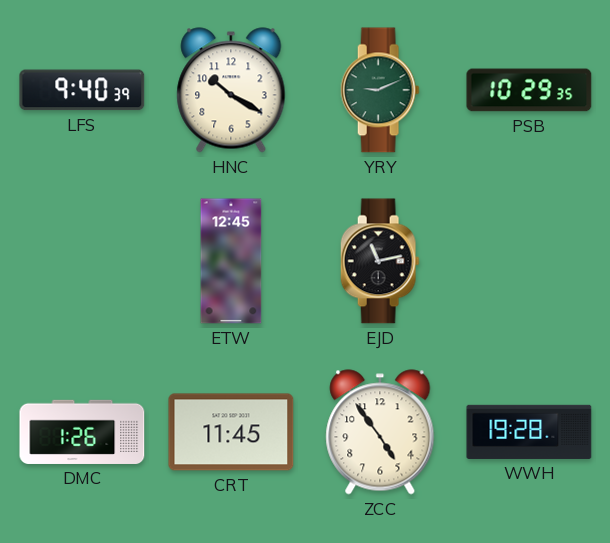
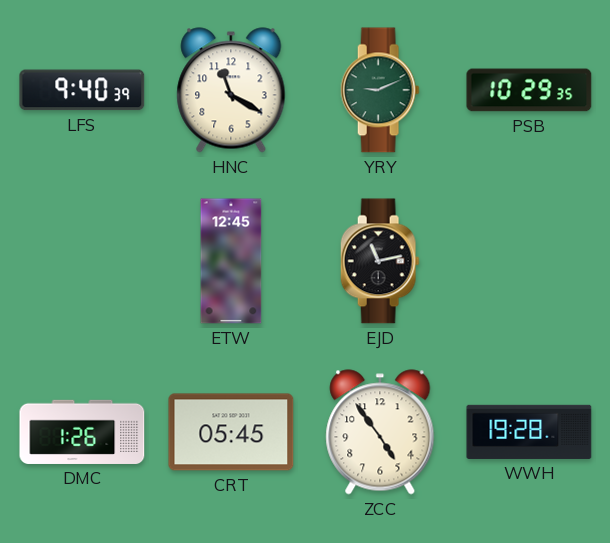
HNC: 10:20 -> 11:20
CRT: 11:45 -> 05:45
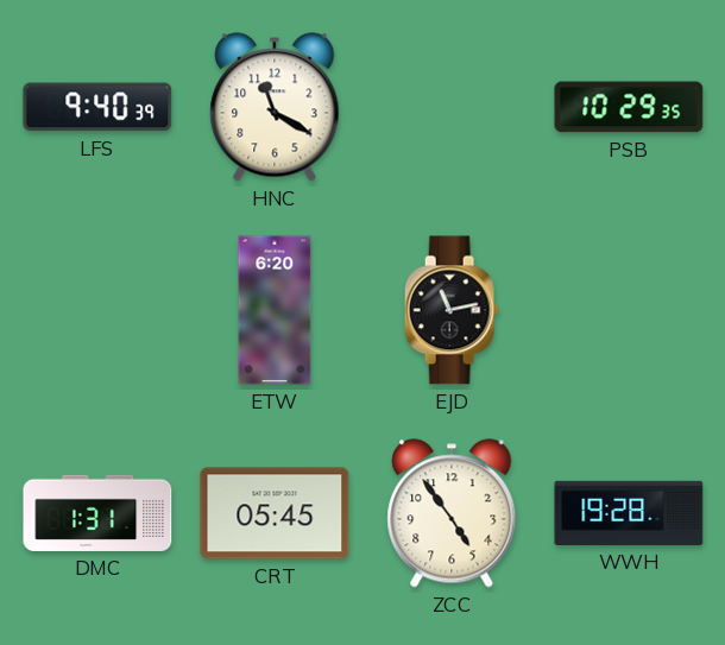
YRY: 9:11 -> none
ETW: 12:45 -> 6:20
DMC: 1:26 -> 1:31
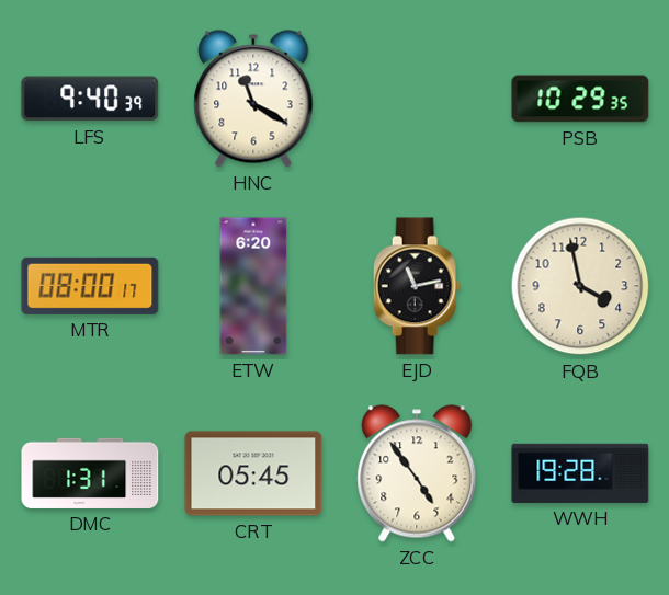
MTR: none -> 08:00
FQB: none -> 3:58
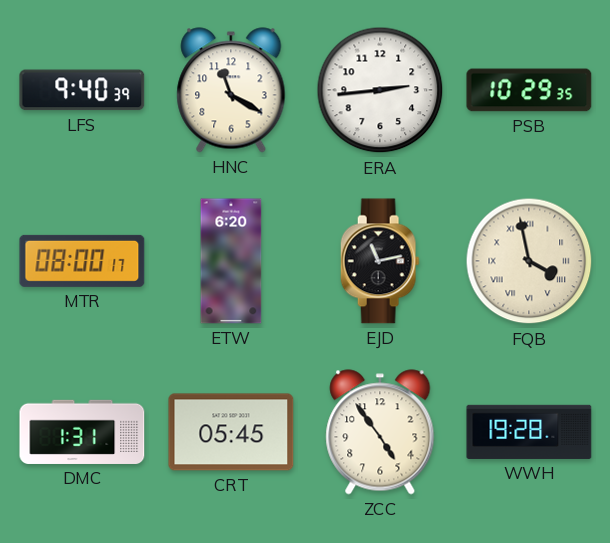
ERA: none -> 2:44
FQB numerals: Arabic -> Roman
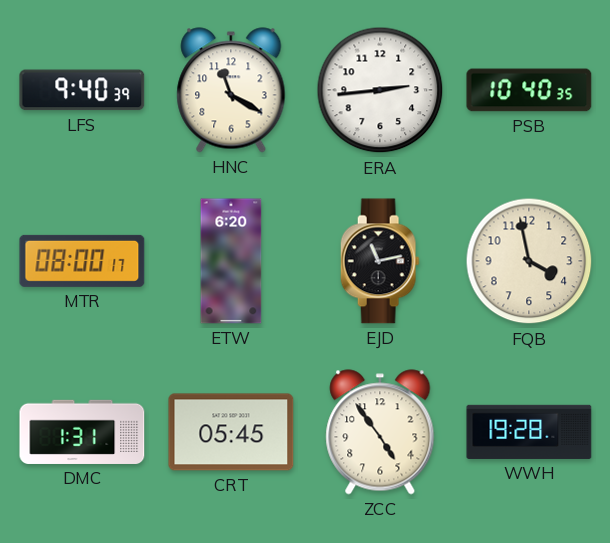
PSB: 10:29 -> 10:40
FQB numerals: Roman -> Arabic
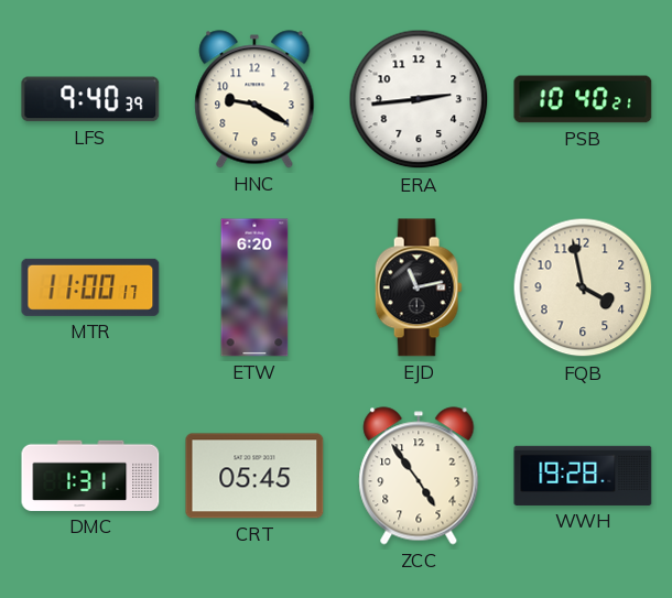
HNC: 11:20 -> 9:20
PSB: 10:40:35 -> 10:40:21
MTR: 08:00 -> 11:00
